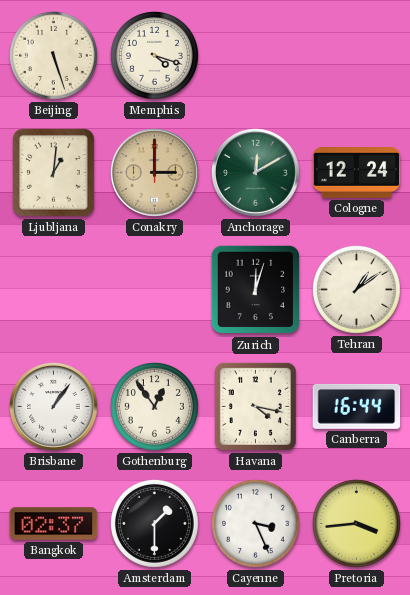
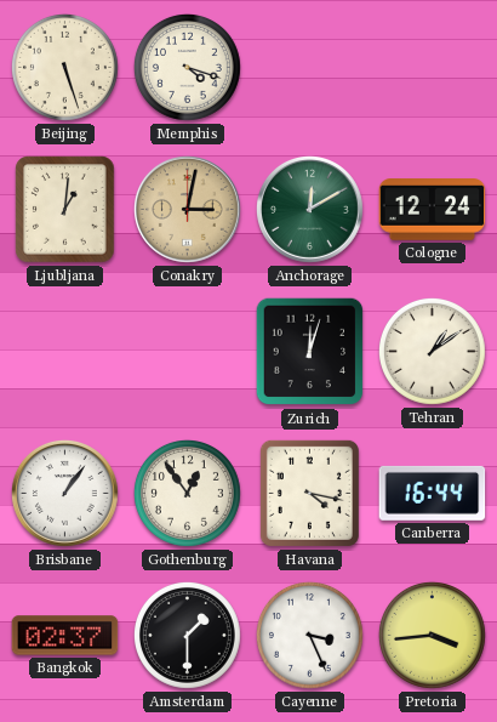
Conakry: 3:00 -> 3:02
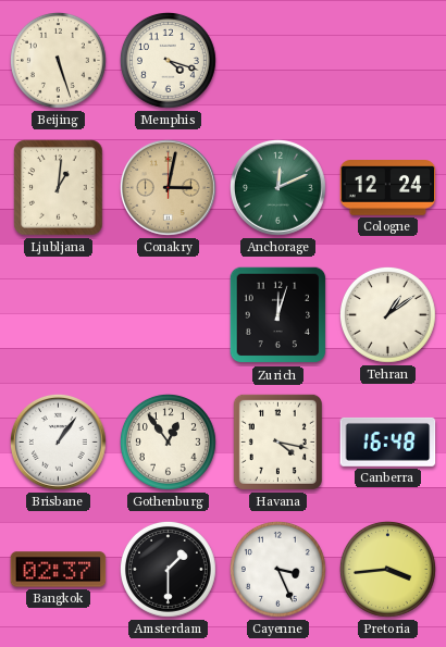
Anchorage: 12:10 -> 12:11
Canberra: 16:44 -> 16:48
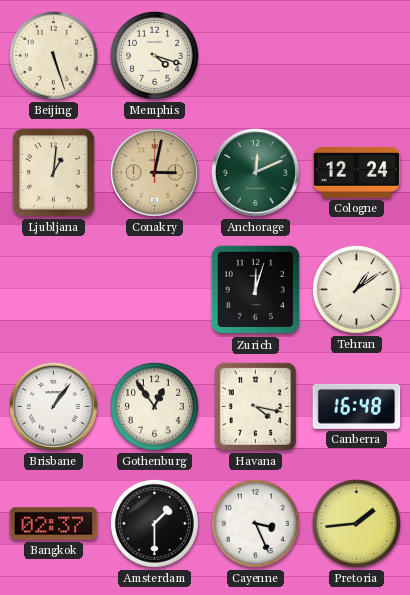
Pretoria: 3:44 -> 1:44
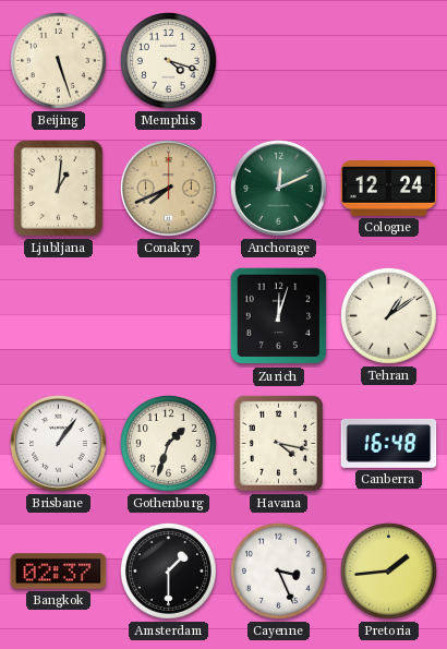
Conakry: 3:02 -> 7:41
Gothenburg: 12:54 -> 1:33
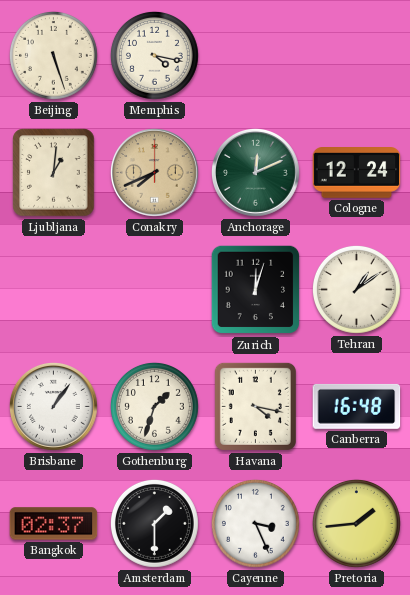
Memphis: 4:18 -> 4:17
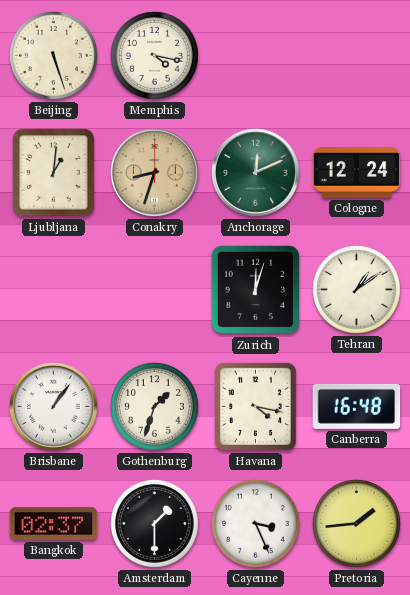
Conakry: 7:41 -> 8:33
